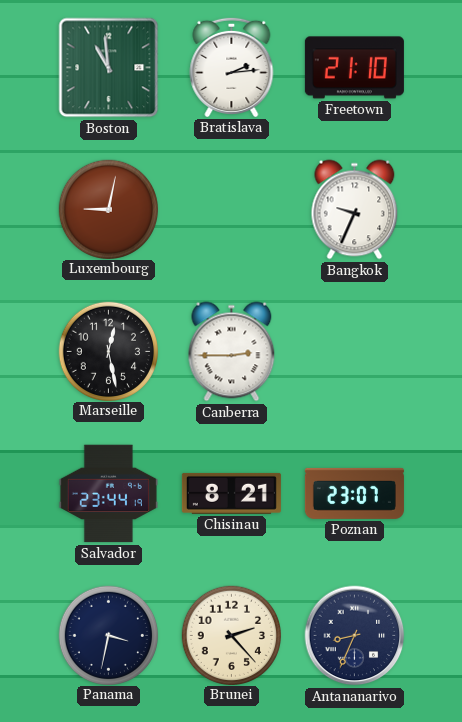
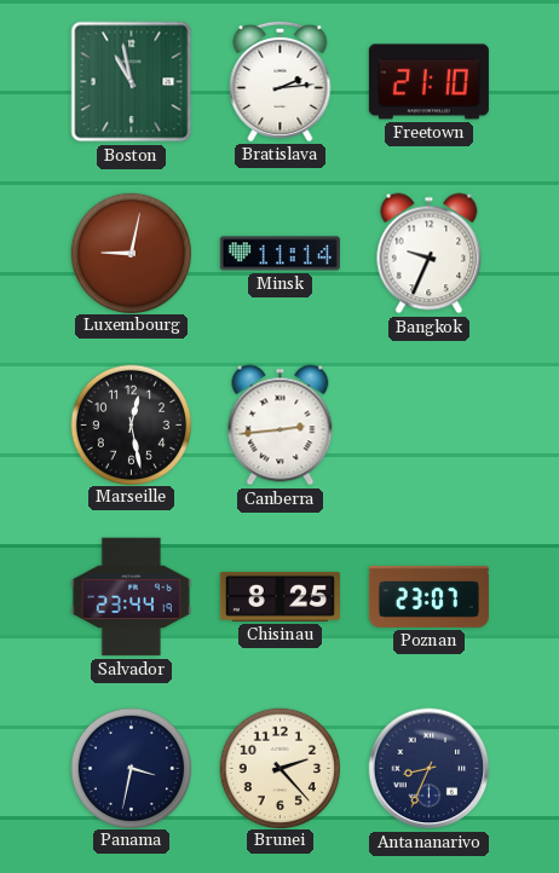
Boston: 10:59 -> 10:58
Minsk: none -> 11:14
Canberra: 2:45 -> 2:44
Chisinau: 8:21 -> 8:25
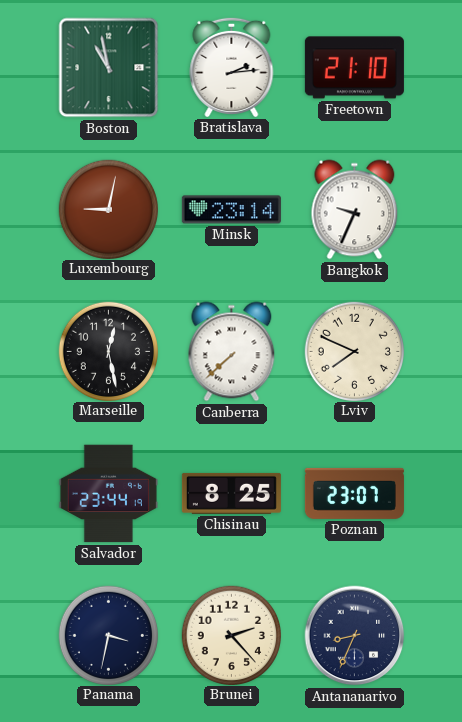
Minsk: 11:14 -> 23:14
Canberra: 2:44 -> 7:38
Lviv: none -> 7:49
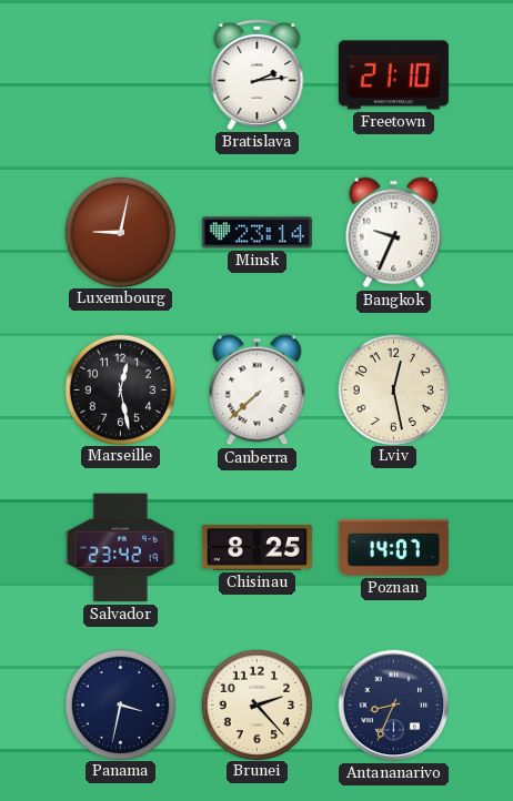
Boston: 10:58 -> none
Lviv: 7:49 -> 12:28
Salvador: 23:44 -> 23:42
Poznan: 23:07 -> 14:07
